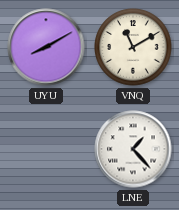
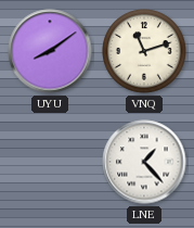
UYU: 8:10 -> 8:09
VNQ: 11:10 -> 11:12
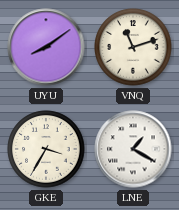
GKE: none -> 3:35
LNE: 1:23 -> 1:20
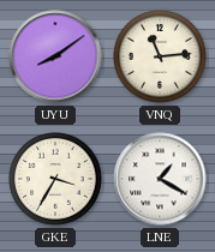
VNQ: 11:12 -> 11:14
